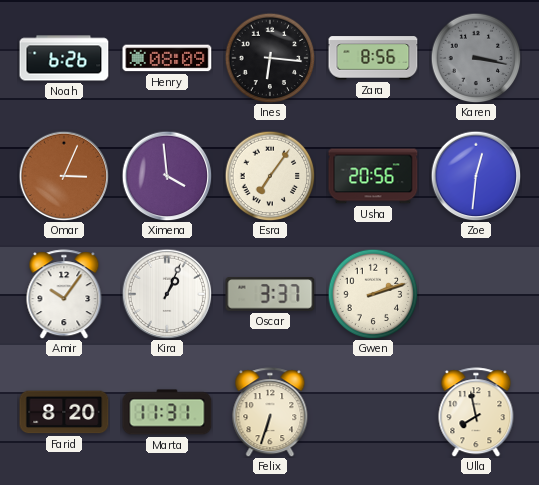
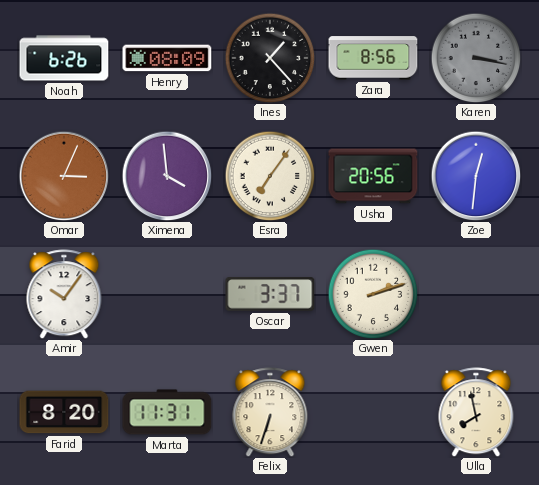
Ines: 6:16 -> 1:23
Kira: 1:04 -> none
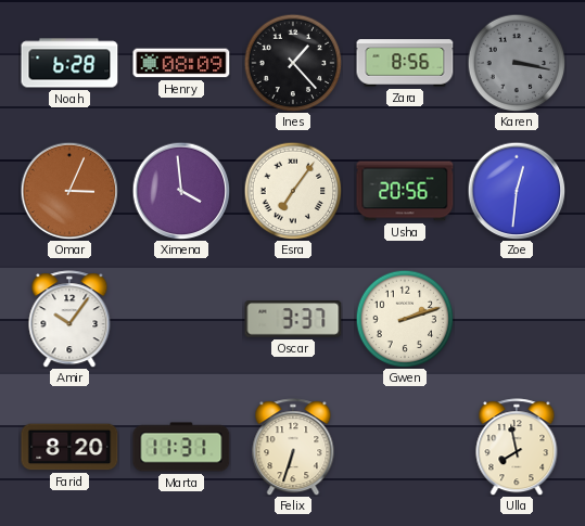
Noah: 6:26 -> 6:28
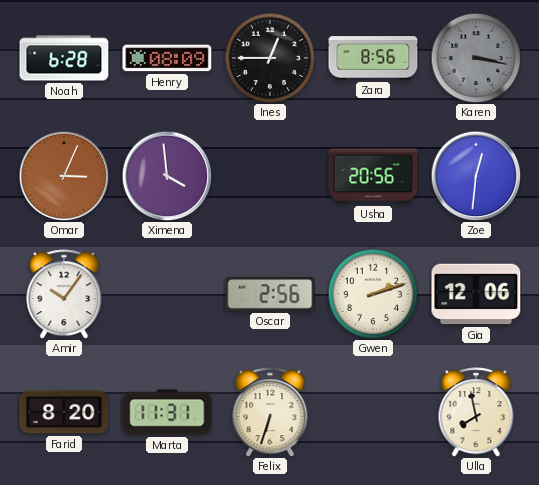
Ines: 1:23 -> 12:45
Esra: 7:06 -> none
Oscar: 3:37 -> 2:56
Gia: none -> 12:06
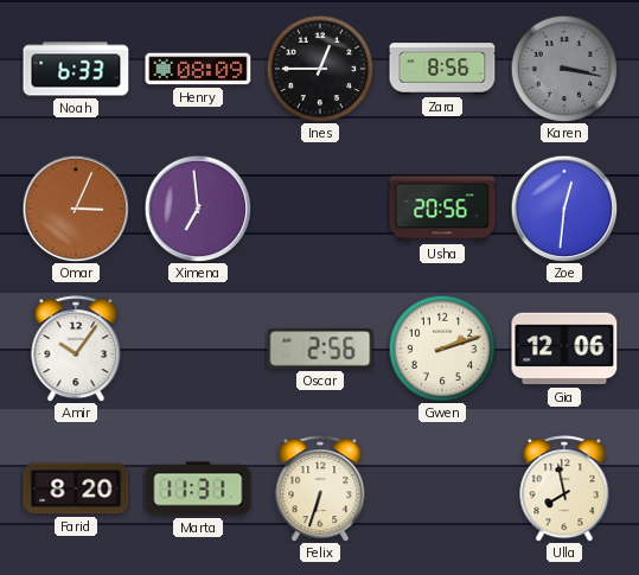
Noah: 6:28 -> 6:33
Ximena: 3:59 -> 6:59
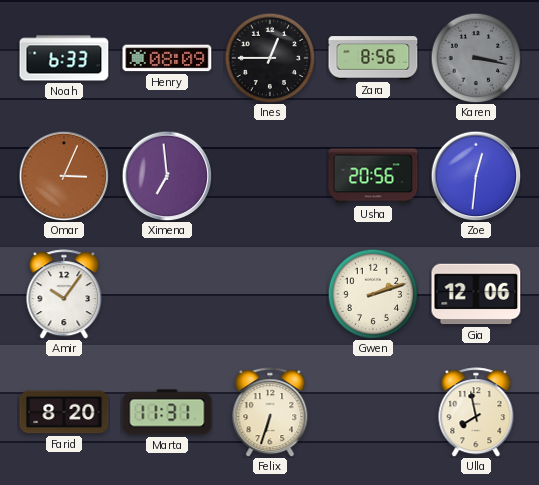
Oscar: 2:56 -> none
